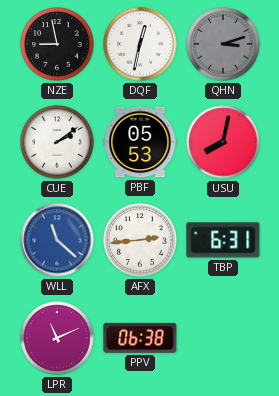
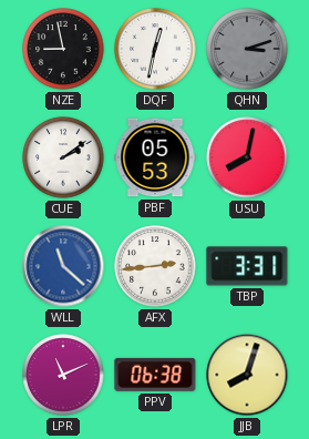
TBP: 6:31 -> 3:31
JJB: none -> 8:03
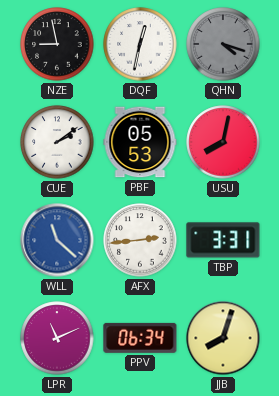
QHN: 3:12 -> 4:18
PPV: 06:38 -> 06:34
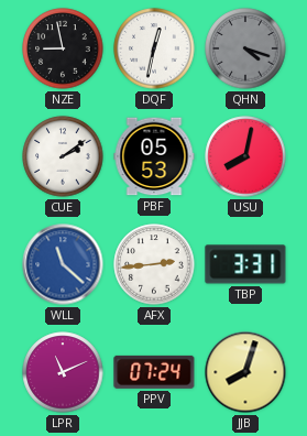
PPV: 06:34 -> 07:24
